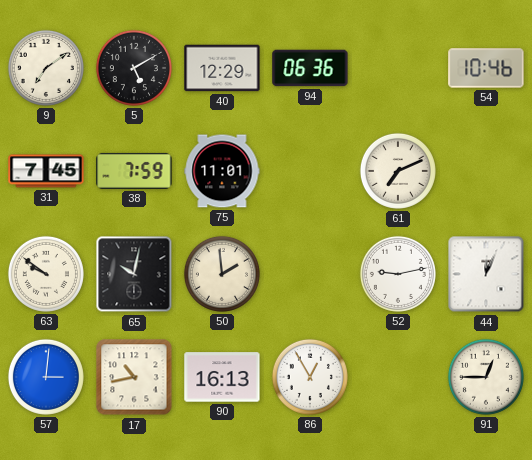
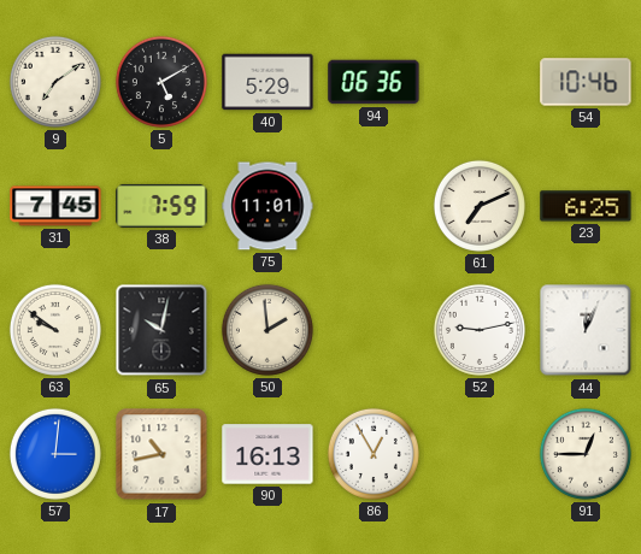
40: 12:29 -> 5:29
23: none -> 6:25
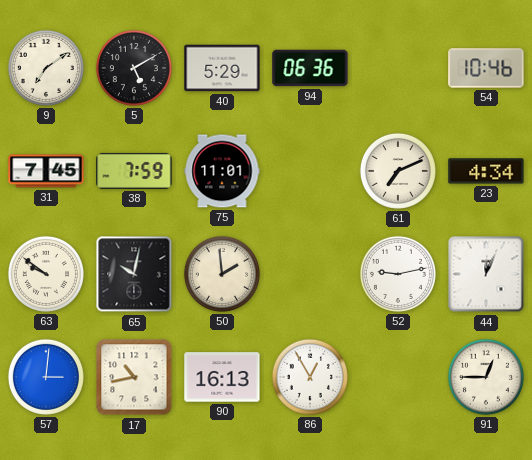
23: 6:25 -> 4:34
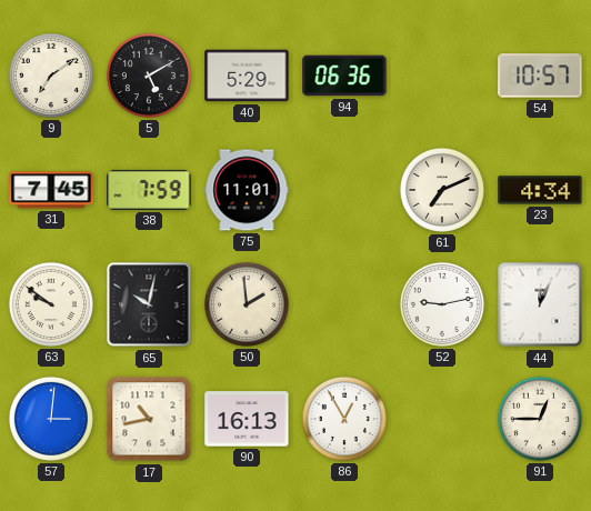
54: 10:46 -> 10:57
